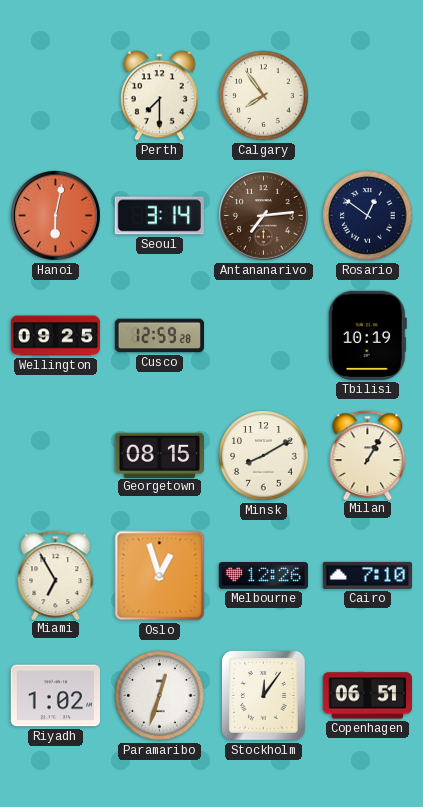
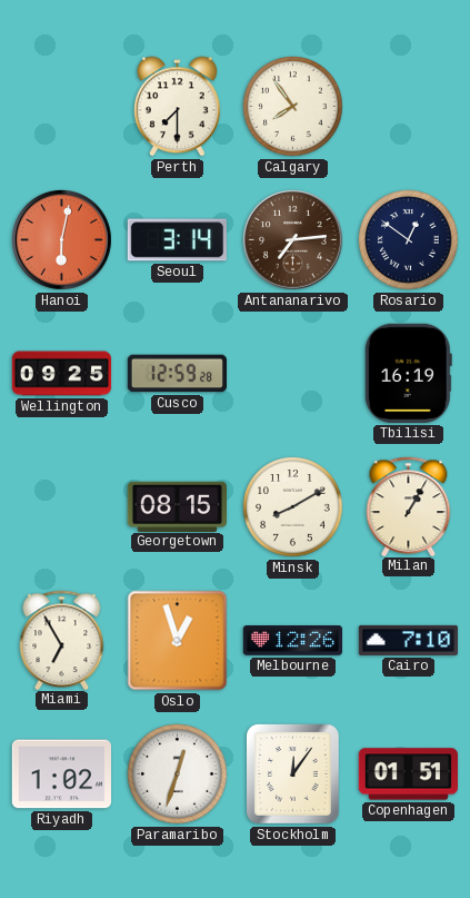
Tbilisi: 10:19 -> 16:19
Copenhagen: 06:51 -> 01:51
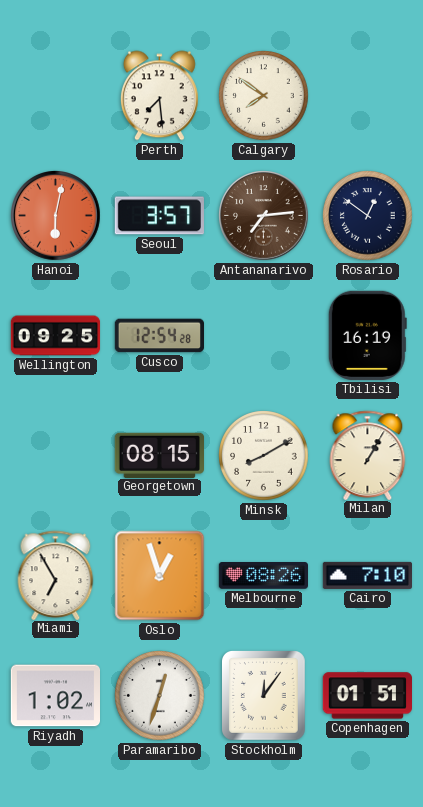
Perth: 7:30 -> 7:29
Calgary: 7:54 -> 7:51
Seoul: 3:14 -> 3:57
Cusco: 12:59 -> 12:54
Melbourne: 12:26 -> 08:26
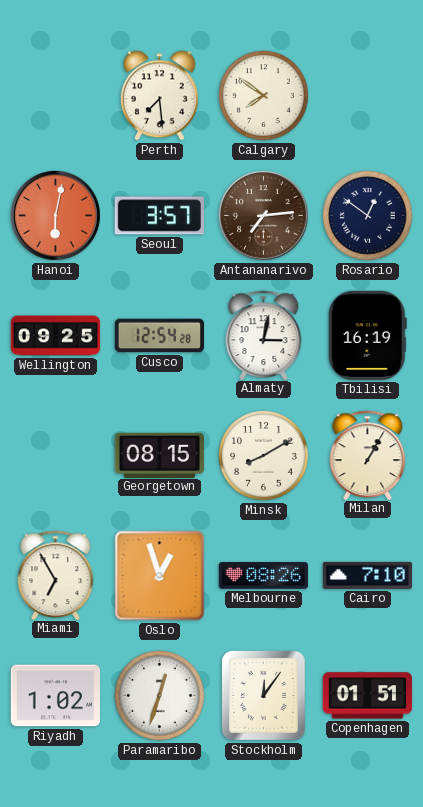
Almaty: none -> 3:02
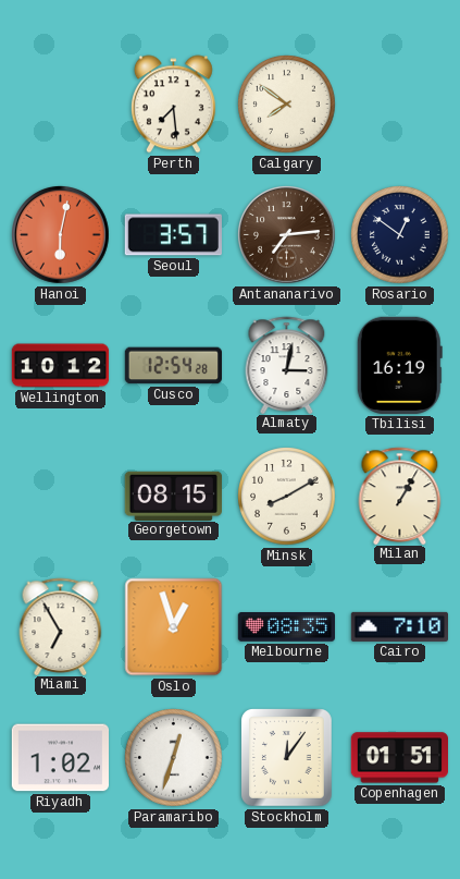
Wellington: 09:25 -> 10:12
Melbourne: 08:26 -> 08:35
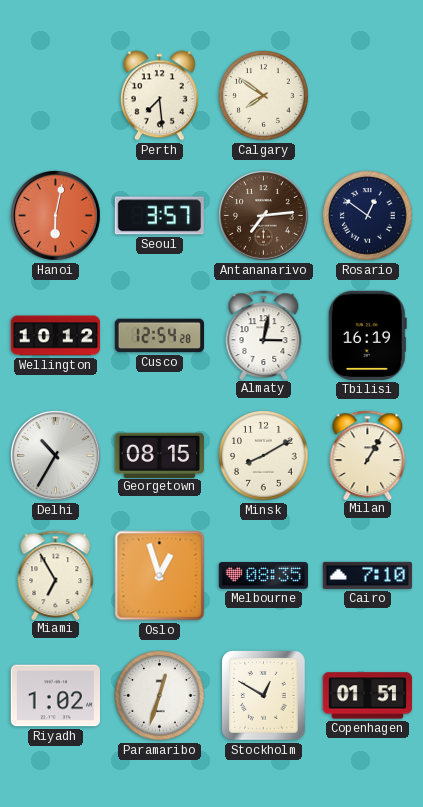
Delhi: none -> 10:35
Stockholm: 12:06 -> 12:50
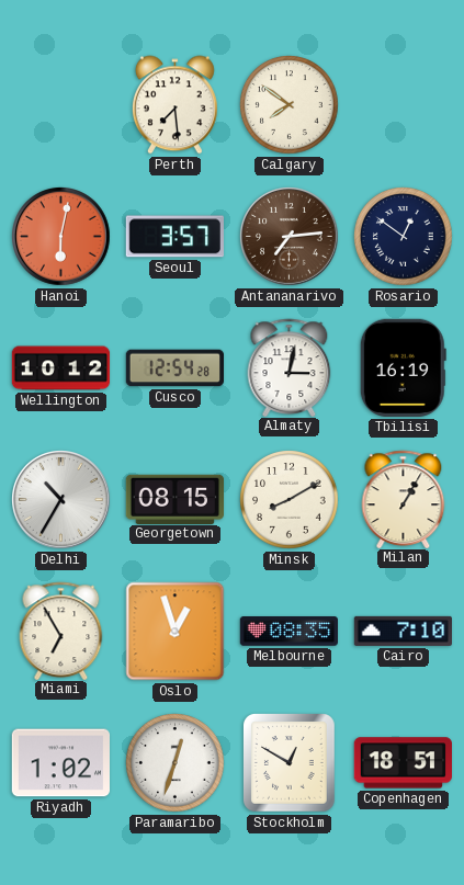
Copenhagen: 01:51 -> 18:51
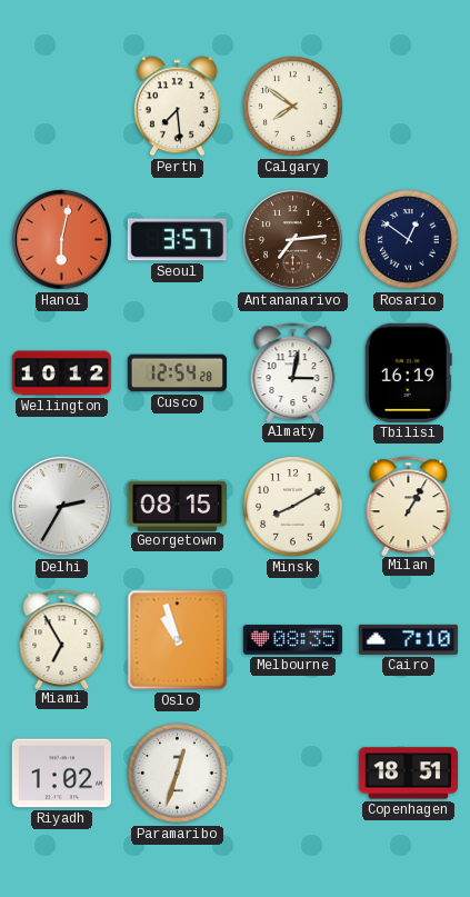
Delhi: 10:35 -> 2:35
Oslo: 12:57 -> 10:57
Stockholm: 12:50 -> none
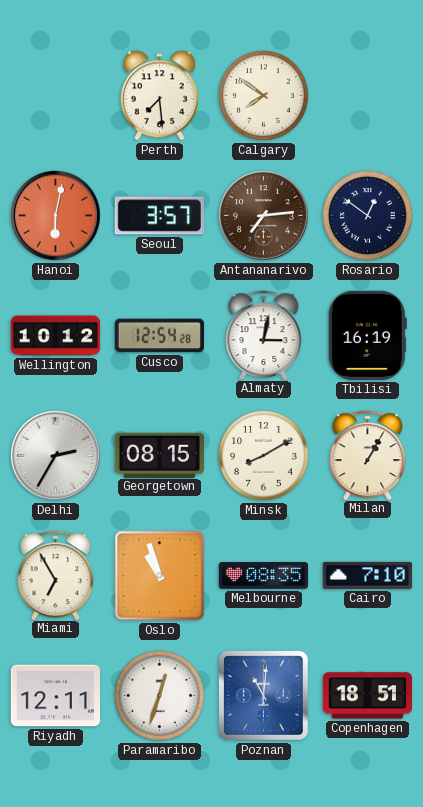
Riyadh: 1:02 -> 12:11
Poznan: none -> 11:01
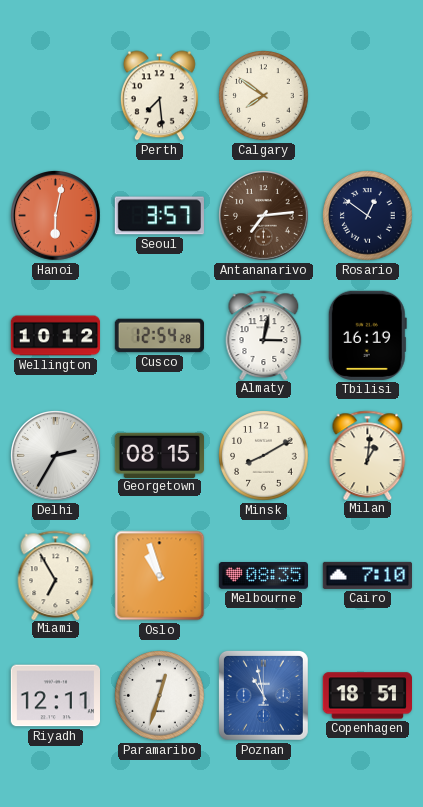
Milan: 1:05 -> 1:01
Poznan: 11:01 -> 10:58
